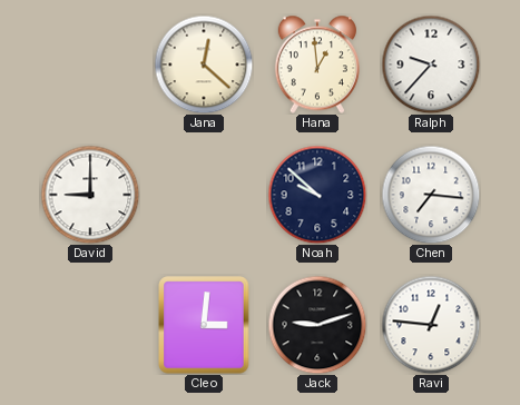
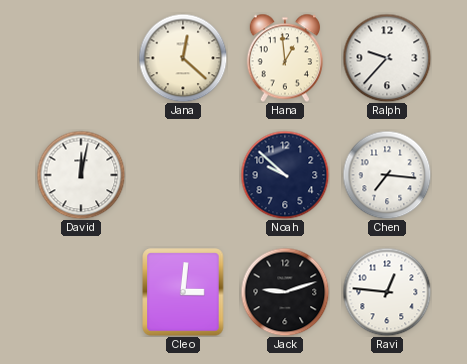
David: 9:00 -> 12:02
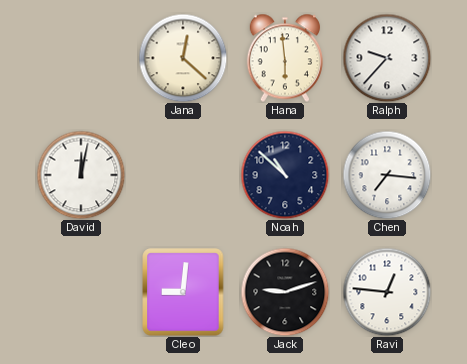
Hana: 12:59 -> 5:59
Noah: 9:52 -> 10:52
Cleo: 3:01 -> 9:01
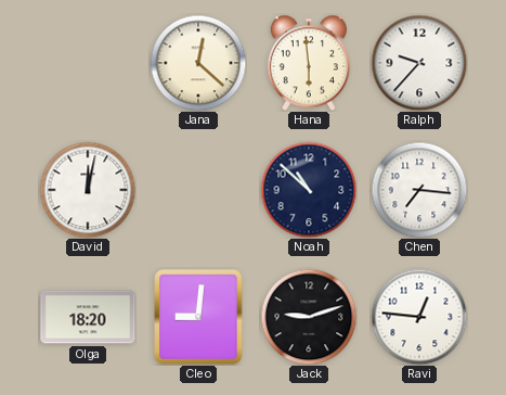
Olga: none -> 18:20
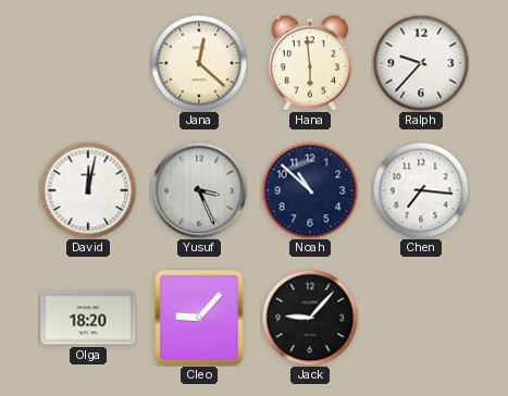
Yusuf: none -> 3:26
Cleo: 9:01 -> 9:07
Jack: 9:12 -> 9:07
Ravi: 12:46 -> none
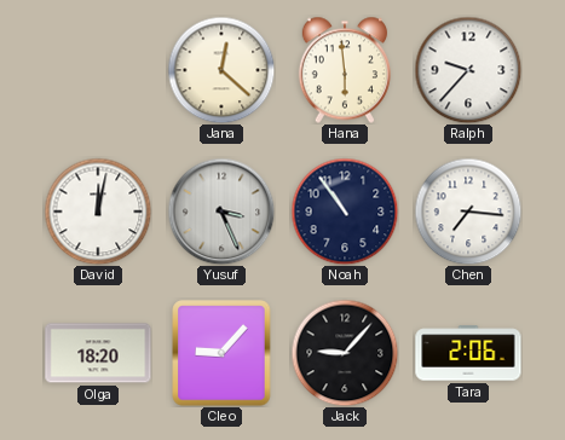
Noah: 10:52 -> 10:54
Tara: none -> 2:06
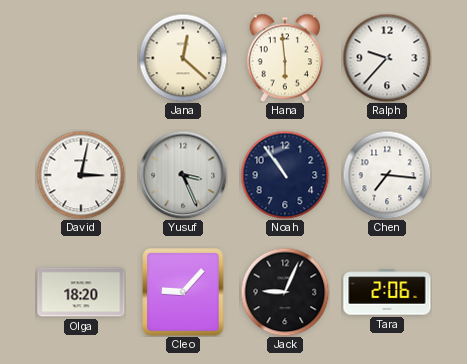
David: 12:02 -> 3:02
Jack: 9:07 -> 9:04
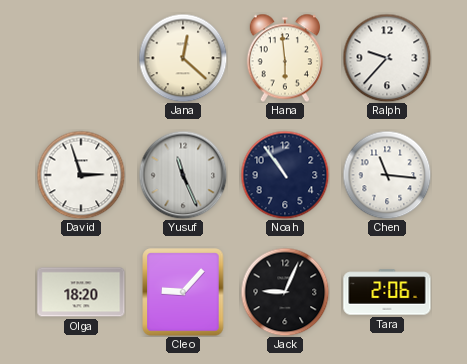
David: 3:02 -> 2:57
Yusuf: 3:26 -> 11:26
Chen: 7:16 -> 11:16
